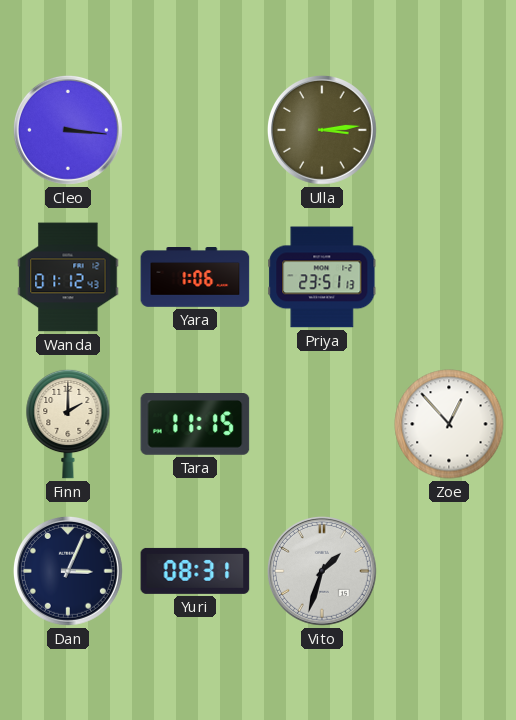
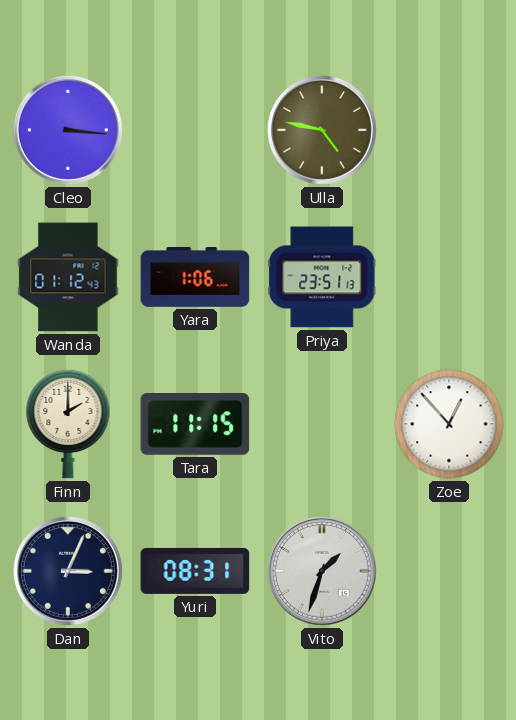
Ulla: 3:14 -> 4:47
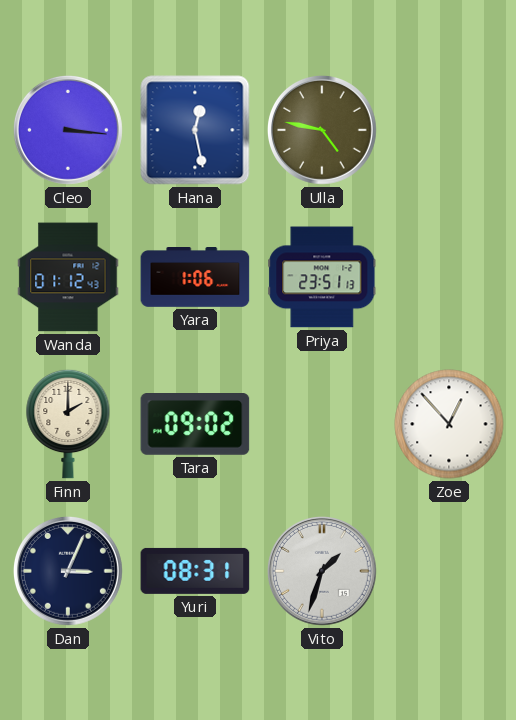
Hana: none -> 12:28
Tara: 11:15 -> 09:02
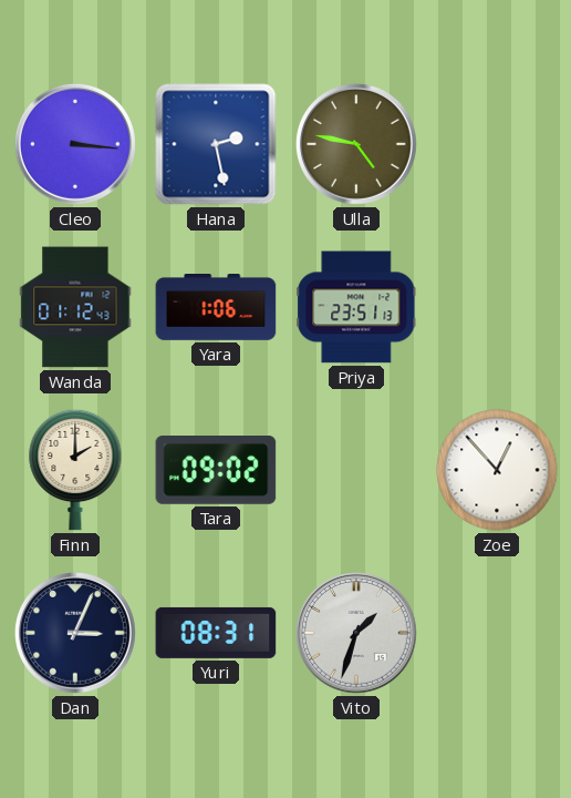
Hana: 12:28 -> 2:28
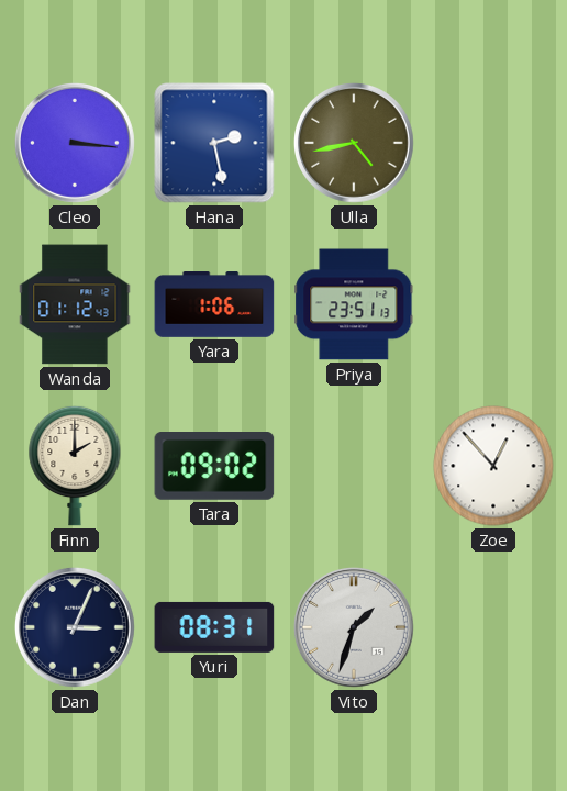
Ulla: 4:47 -> 4:43
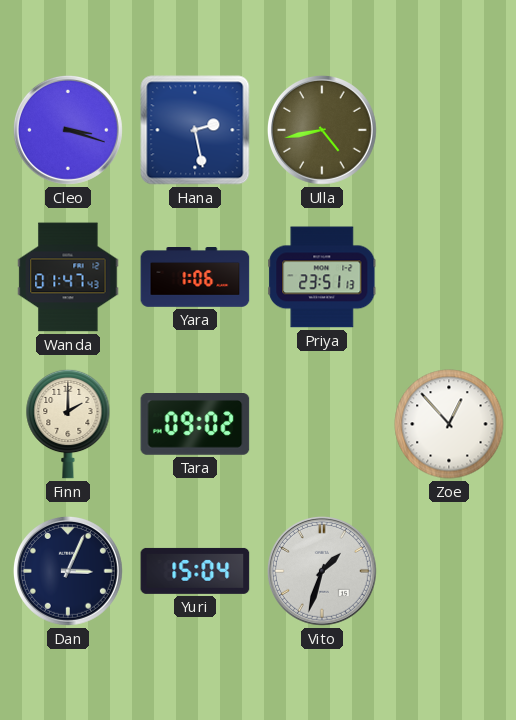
Cleo: 3:16 -> 3:18
Wanda: 01:12 -> 01:47
Yuri: 08:31 -> 15:04
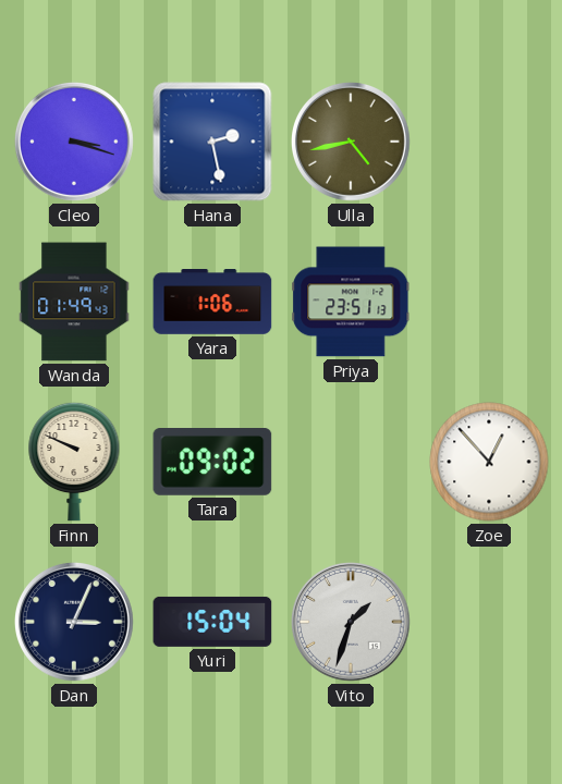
Wanda: 01:47 -> 01:49
Finn: 2:00 -> 9:49
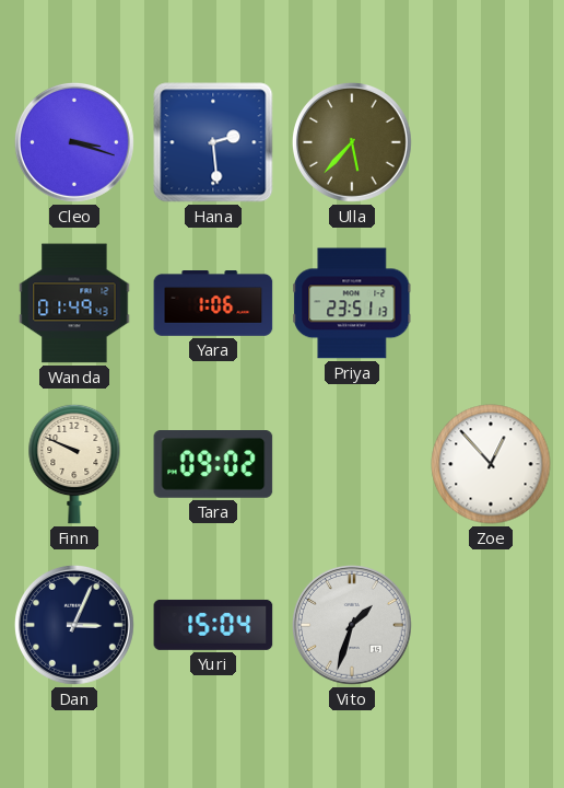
Hana: 2:28 -> 2:29
Ulla: 4:43 -> 5:37
